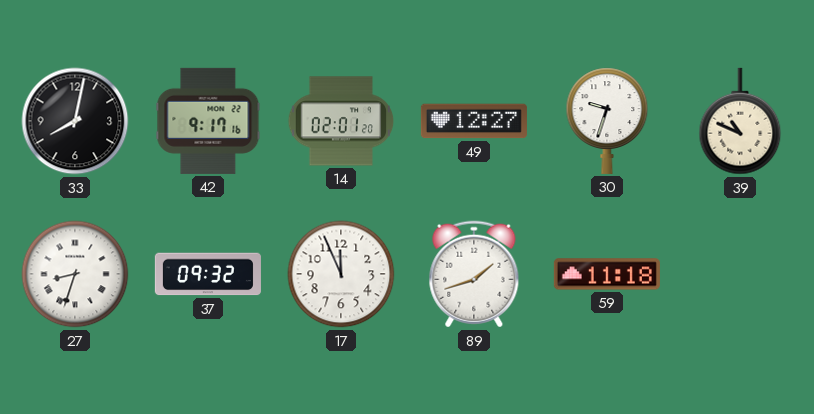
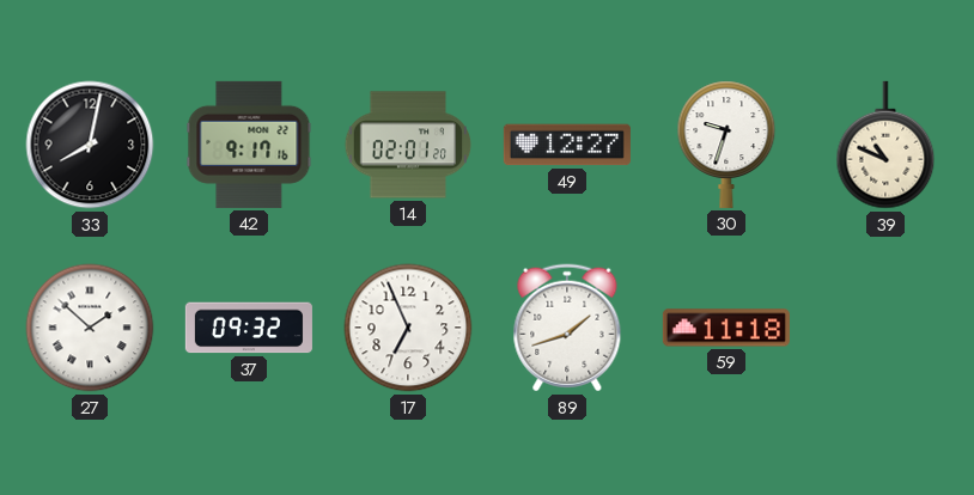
27: 8:33 -> 1:52
17: 11:56 -> 6:56
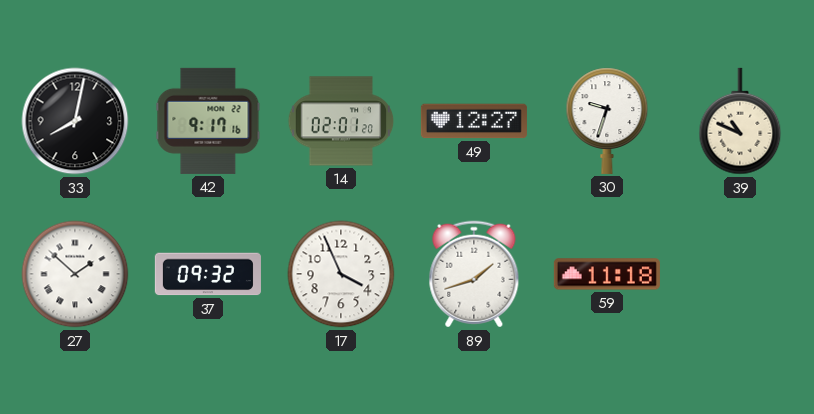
17: 6:56 -> 3:56
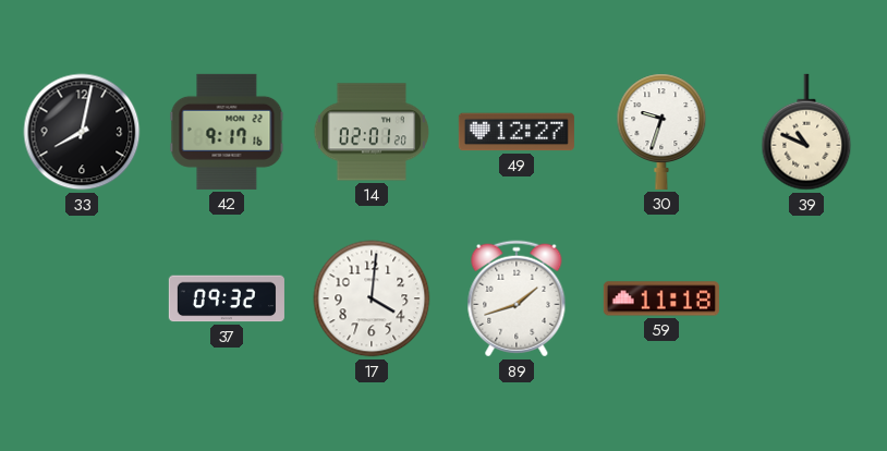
27: 1:52 -> none
17: 3:56 -> 4:01
